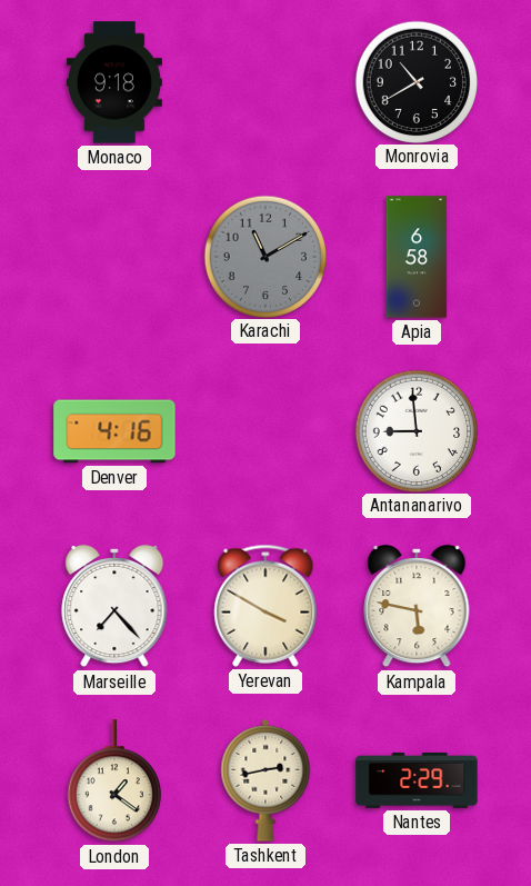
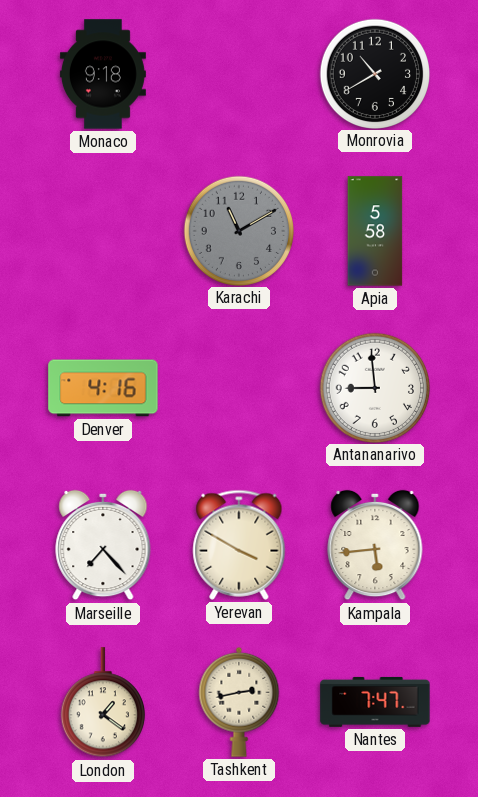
Apia: 6:58 -> 5:58
Kampala: 5:47 -> 5:44
Nantes: 2:29 -> 7:47
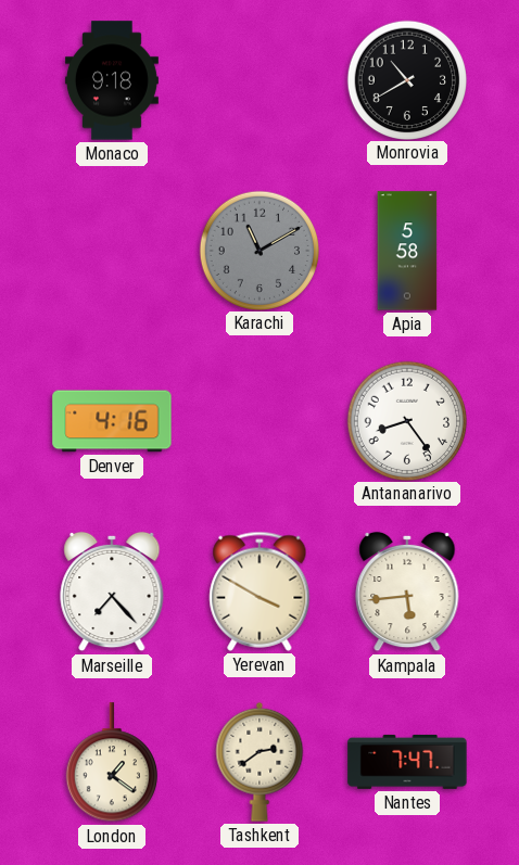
Antananarivo: 8:59 -> 8:24
Tashkent: 2:43 -> 2:39
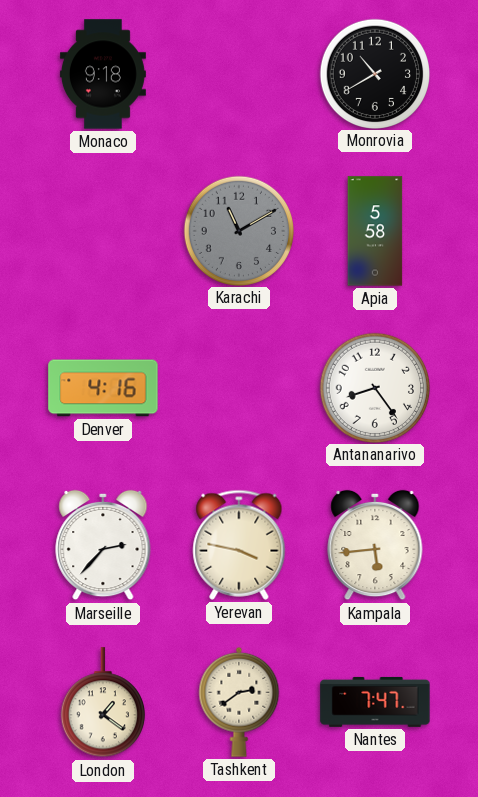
Marseille: 7:23 -> 2:37
Yerevan: 3:50 -> 3:47
